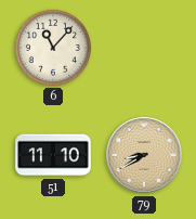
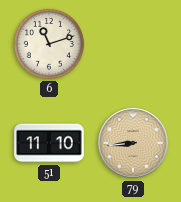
6: 11:07 -> 11:12
79: 8:40 -> 8:44
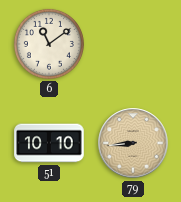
6: 11:12 -> 11:09
51: 11:10 -> 10:10
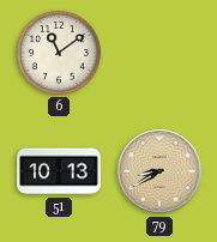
51: 10:10 -> 10:13
79: 8:44 -> 8:40
